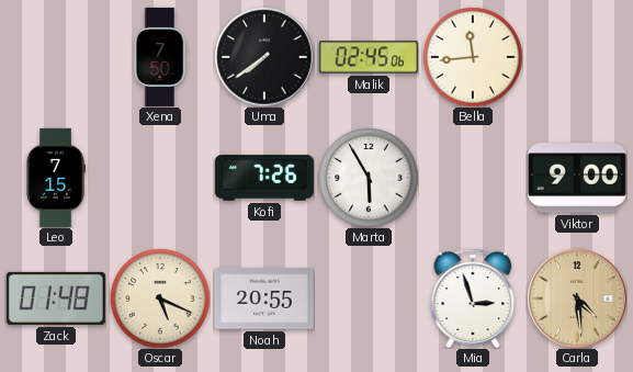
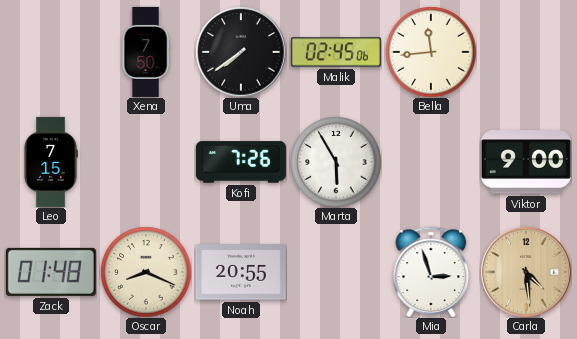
Oscar: 5:19 -> 8:19
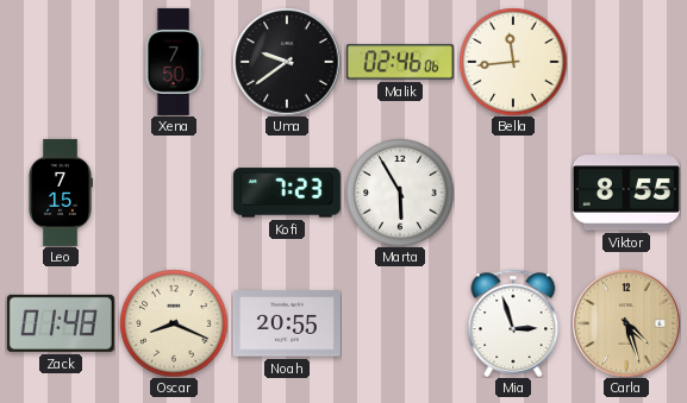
Uma: 7:39 -> 9:39
Malik: 02:45 -> 02:46
Kofi: 7:26 -> 7:23
Viktor: 9:00 -> 8:55
Carla: 4:29 -> 4:27
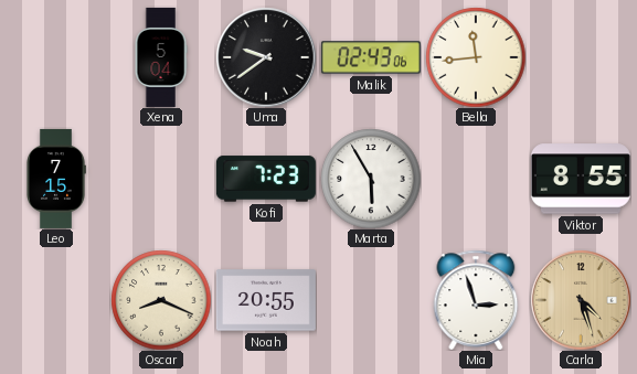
Xena: 7:50 -> 5:04
Malik: 02:46 -> 02:43
Zack: 01:48 -> none
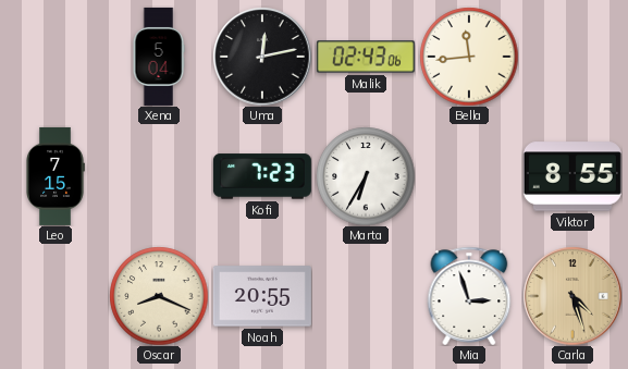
Uma: 9:39 -> 12:13
Marta: 5:55 -> 6:35
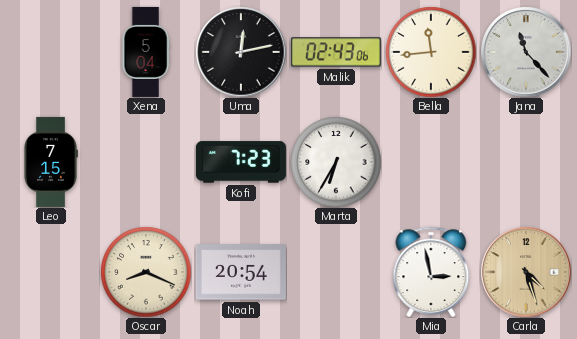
Jana: none -> 11:23
Viktor: 8:55 -> none
Noah: 20:55 -> 20:54
Mia: 2:57 -> 2:58
